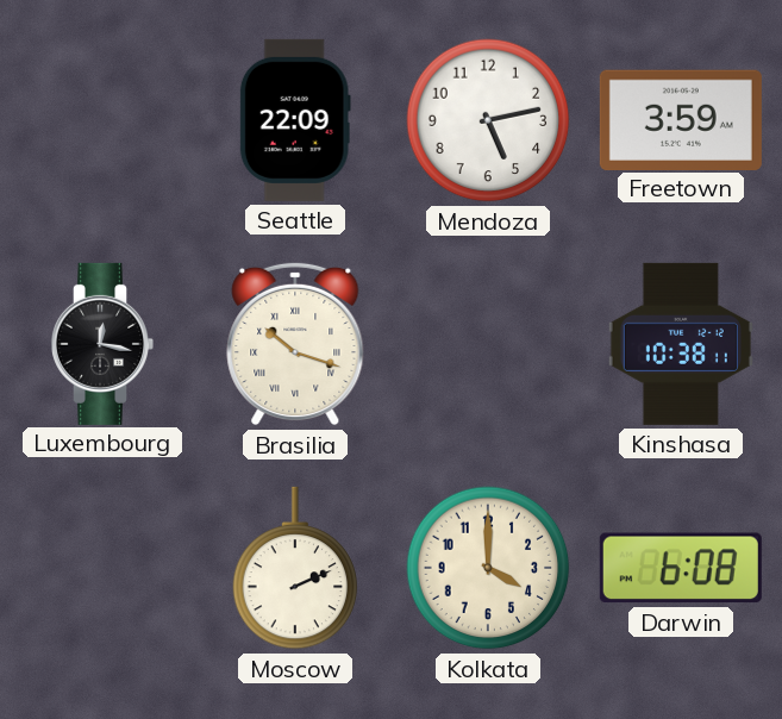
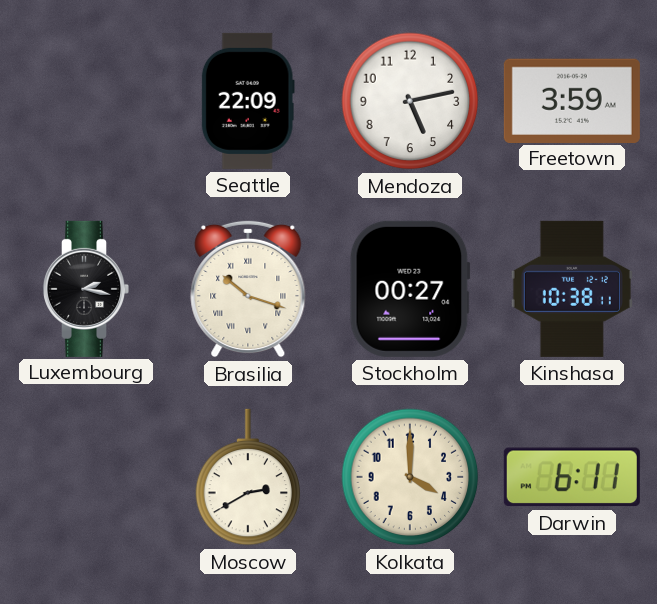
Luxembourg: 12:17 -> 2:17
Stockholm: none -> 00:27
Moscow: 2:11 -> 2:40
Darwin: 6:08 -> 6:11
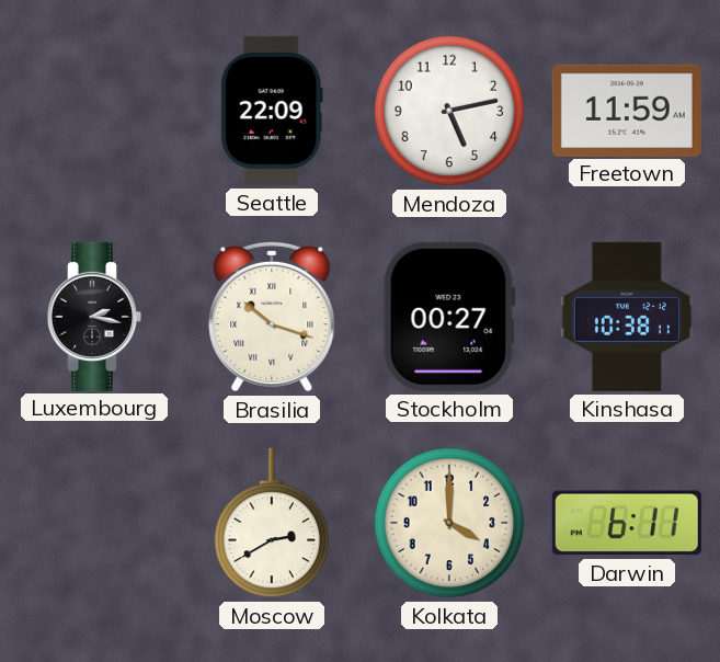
Freetown: 3:59 -> 11:59
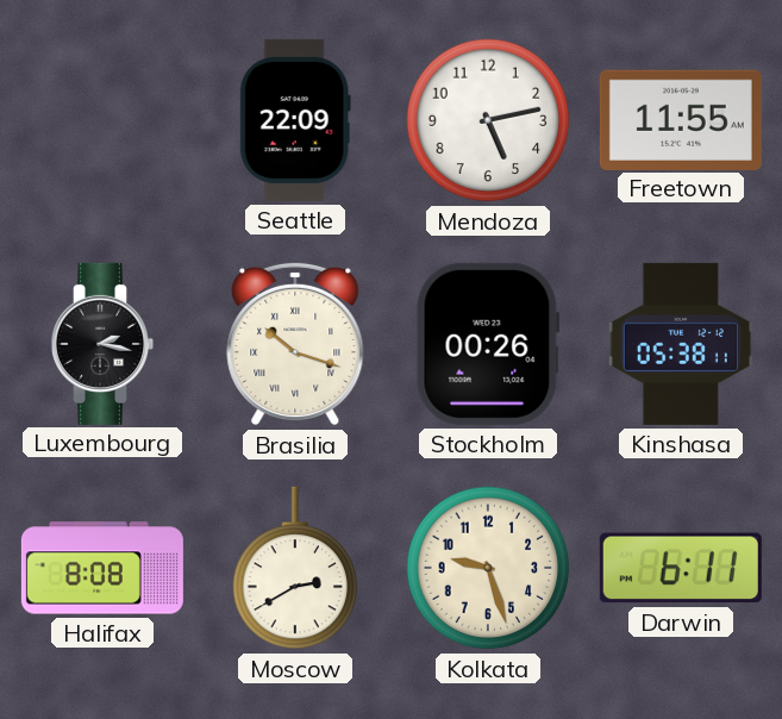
Freetown: 11:59 -> 11:55
Stockholm: 00:27 -> 00:26
Kinshasa: 10:38 -> 05:38
Halifax: none -> 8:08
Kolkata: 4:00 -> 9:27
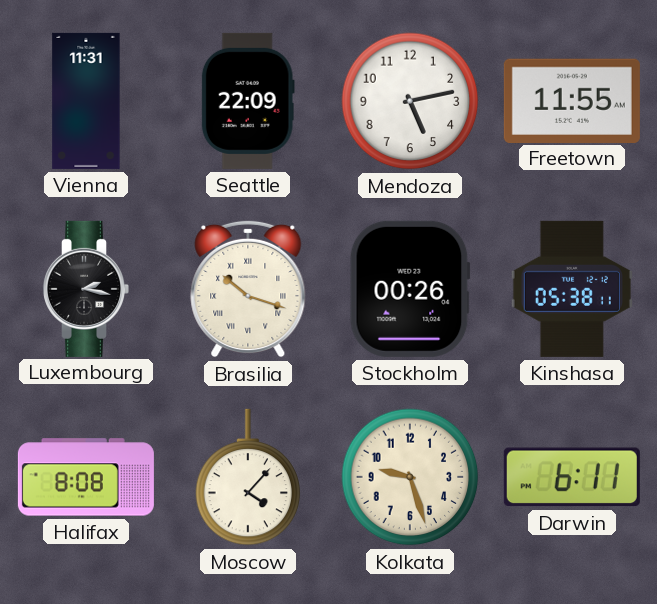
Vienna: none -> 11:31
Moscow: 2:40 -> 4:07
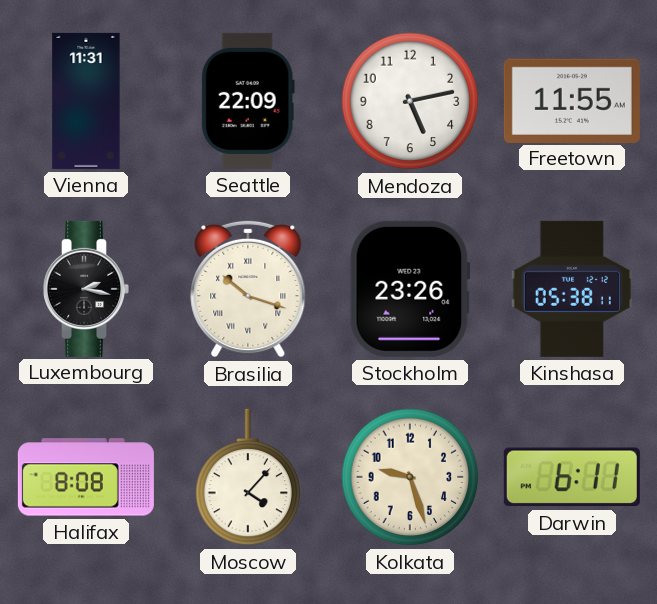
Stockholm: 00:26 -> 23:26
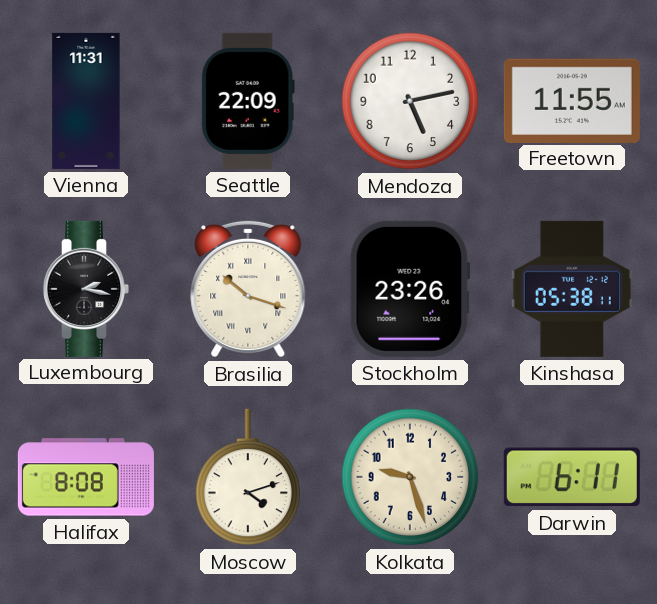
Moscow: 4:07 -> 4:12
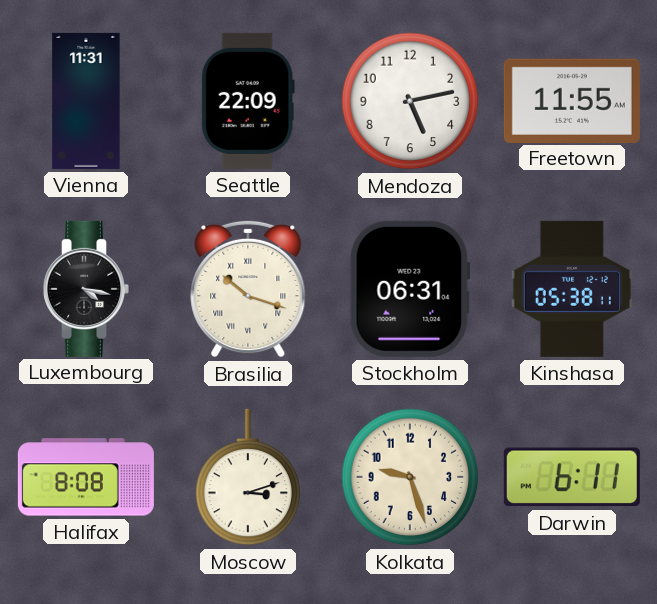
Luxembourg: 2:17 -> 4:17
Stockholm: 23:26 -> 06:31
Moscow: 4:12 -> 3:12
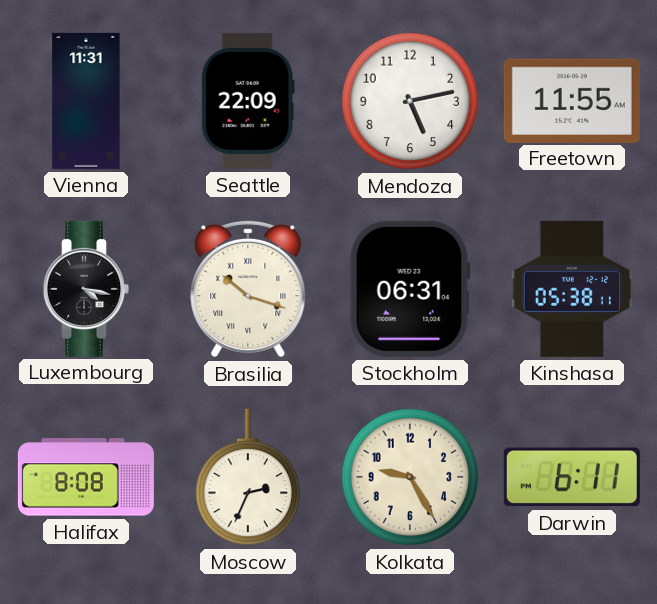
Moscow: 3:12 -> 2:34
Kolkata: 9:27 -> 9:25
